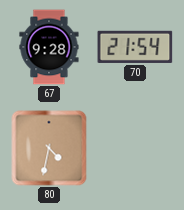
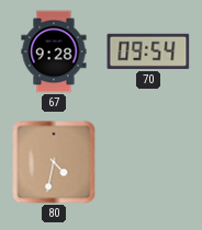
70: 21:54 -> 09:54
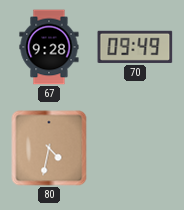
70: 09:54 -> 09:49
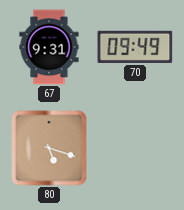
67: 9:28 -> 9:31
80: 4:32 -> 5:18
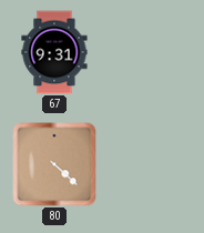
70: 09:49 -> none
80: 5:18 -> 4:22
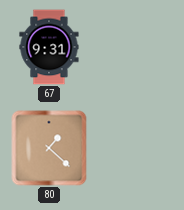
80: 4:22 -> 1:22
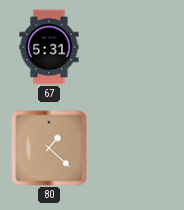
67: 9:31 -> 5:31
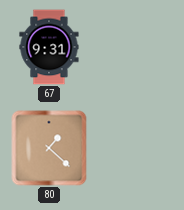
67: 5:31 -> 9:31
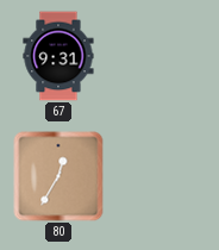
80: 1:22 -> 12:35
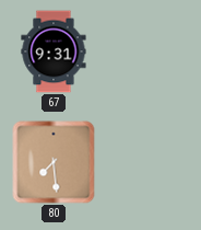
80: 12:35 -> 7:29
